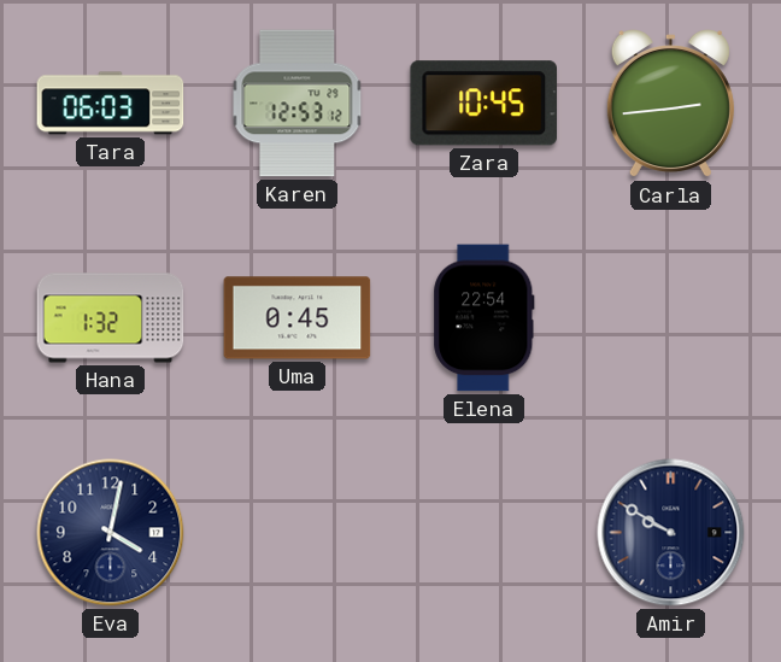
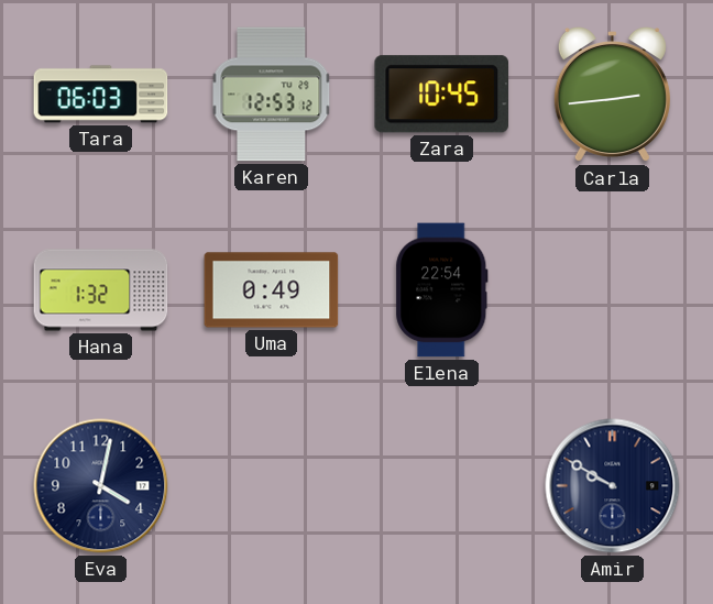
Uma: 0:45 -> 0:49
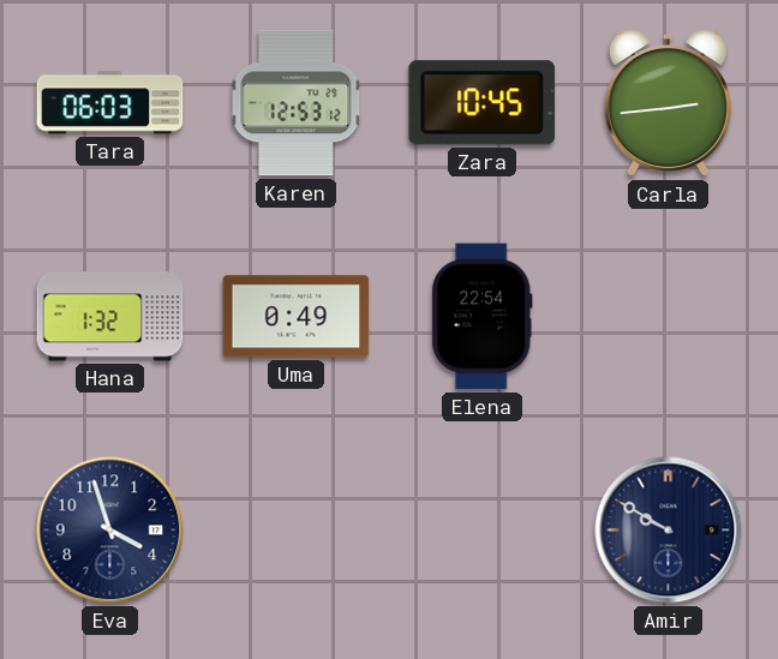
Eva: 4:02 -> 3:57
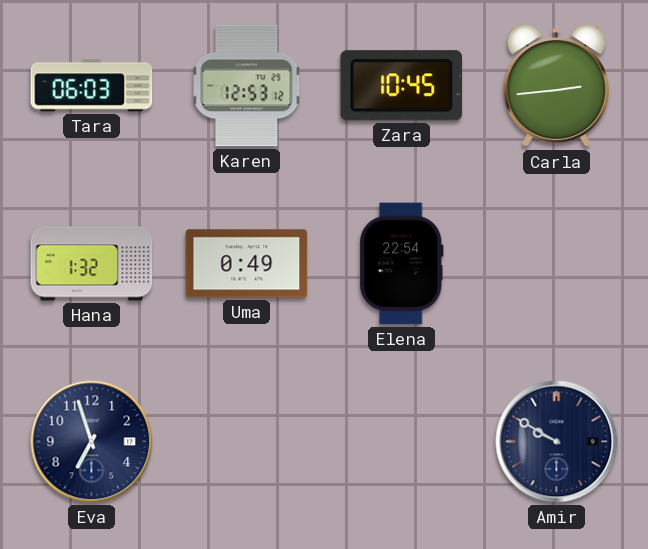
Eva: 3:57 -> 6:57
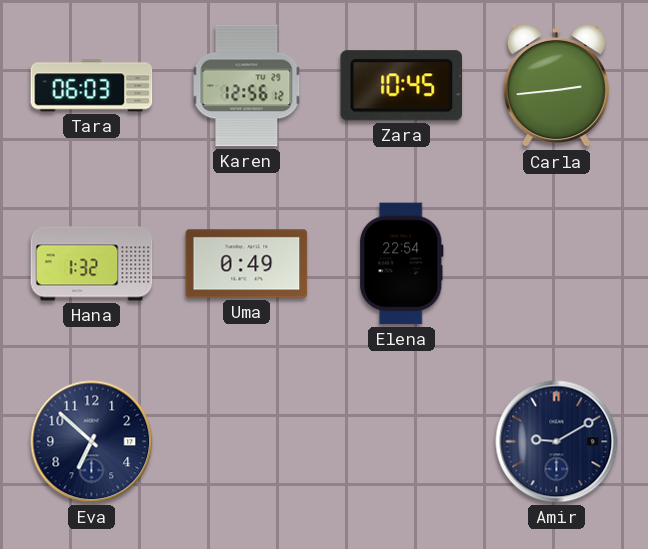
Karen: 12:53 -> 12:56
Eva: 6:57 -> 6:52
Amir: 9:50 -> 9:10
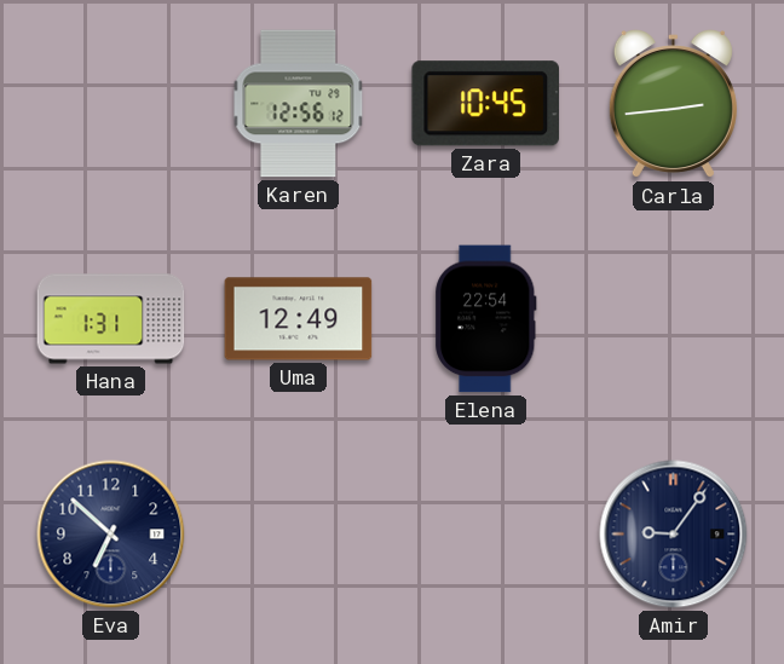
Tara: 06:03 -> none
Hana: 1:32 -> 1:31
Uma: 0:49 -> 12:49
Amir: 9:10 -> 9:06
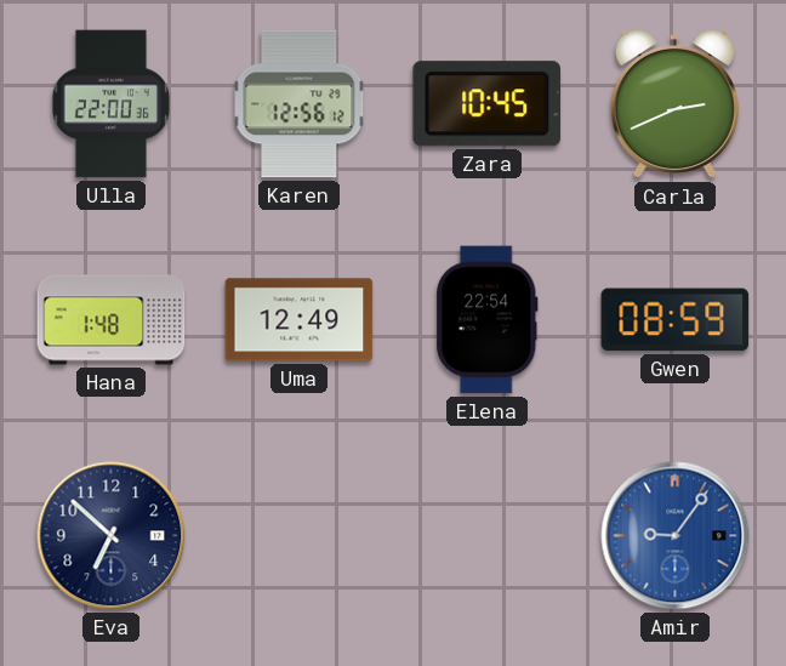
Ulla: none -> 22:00
Carla: 2:44 -> 2:41
Hana: 1:31 -> 1:48
Gwen: none -> 08:59
Amir dial: navy -> blue
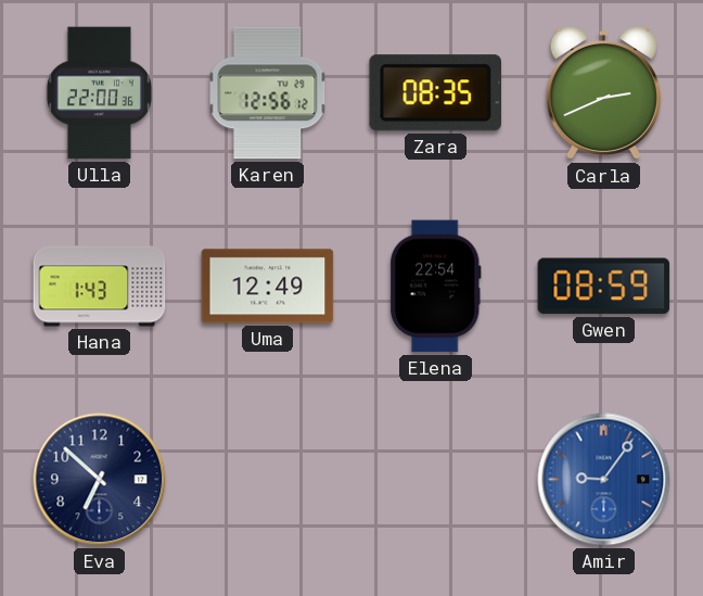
Zara: 10:45 -> 08:35
Hana: 1:48 -> 1:43
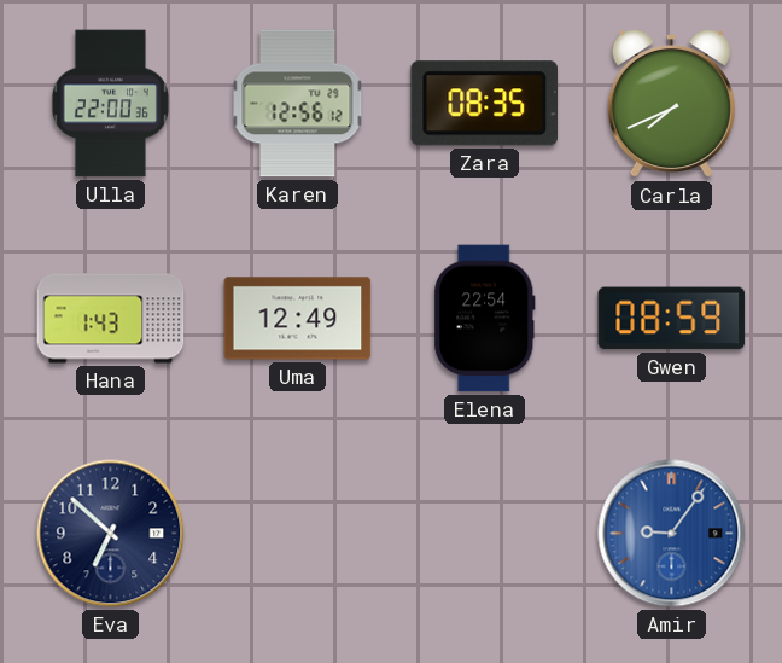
Carla: 2:41 -> 7:41
